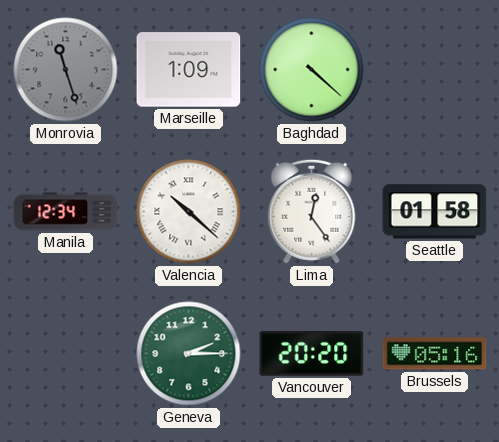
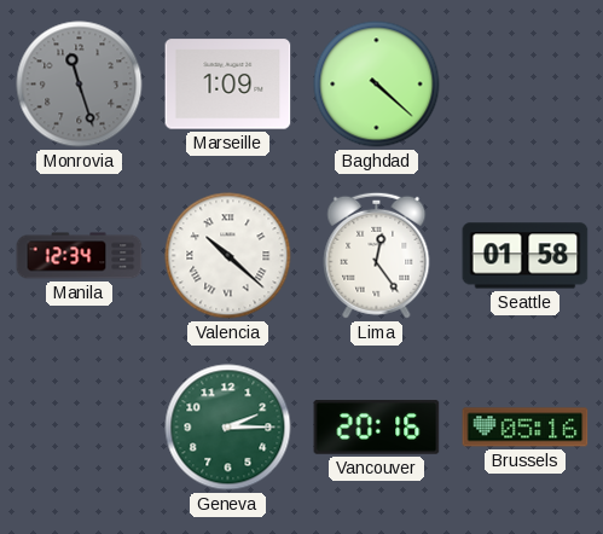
Vancouver: 20:20 -> 20:16
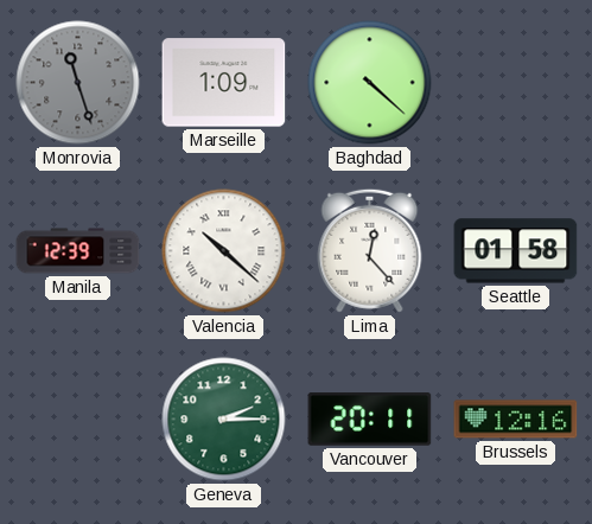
Manila: 12:34 -> 12:39
Lima: 12:24 -> 12:23
Vancouver: 20:16 -> 20:11
Brussels: 05:16 -> 12:16
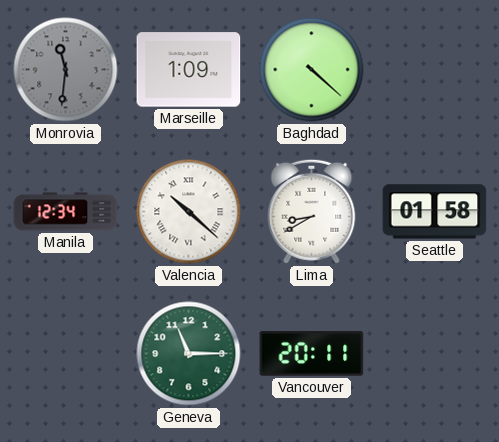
Monrovia: 11:27 -> 11:31
Manila: 12:39 -> 12:34
Lima: 12:23 -> 8:40
Geneva: 2:15 -> 11:15
Brussels: 12:16 -> none
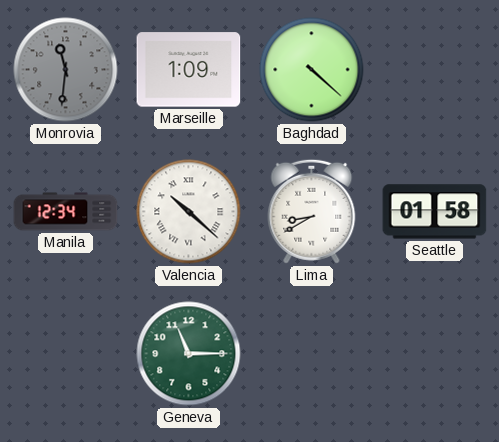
Vancouver: 20:11 -> none
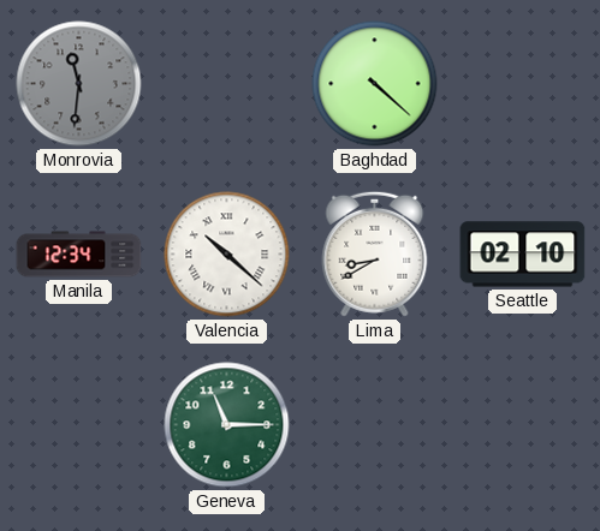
Marseille: 1:09 -> none
Seattle: 01:58 -> 02:10
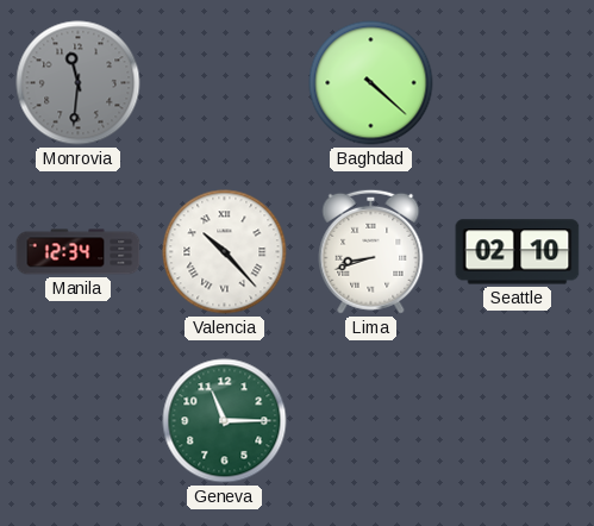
Valencia: 10:22 -> 10:23
Lima: 8:40 -> 8:42
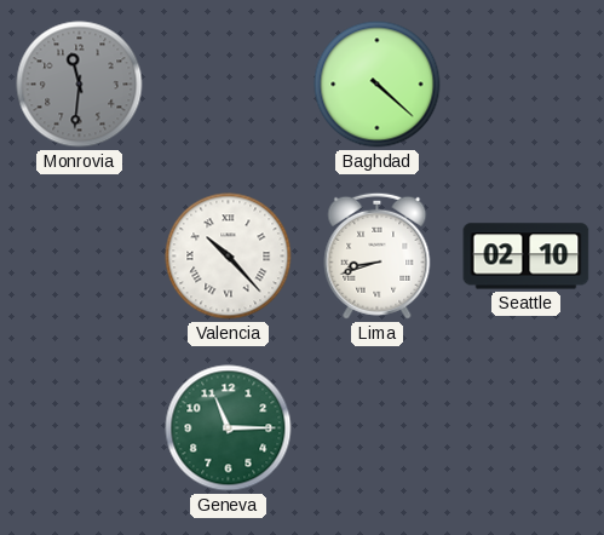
Manila: 12:34 -> none
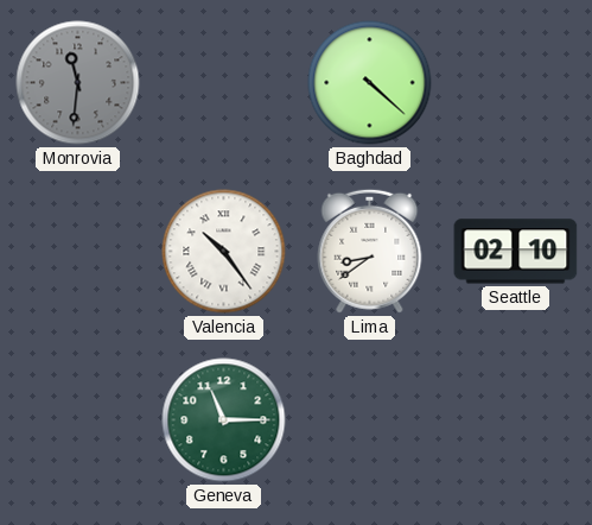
Valencia: 10:23 -> 10:24
Lima: 8:42 -> 8:39
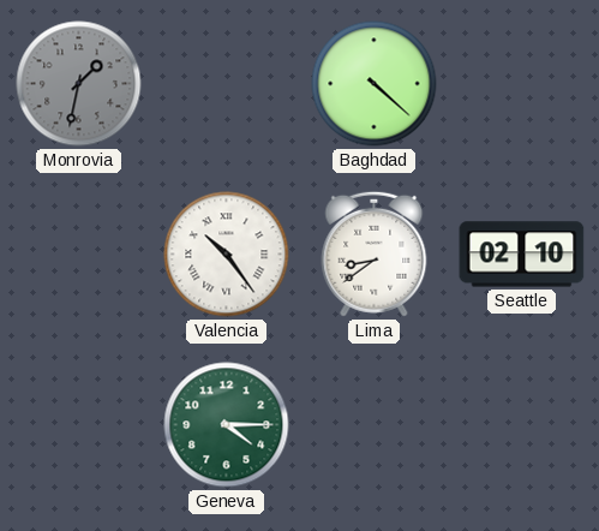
Monrovia: 11:31 -> 1:32
Geneva: 11:15 -> 4:15
